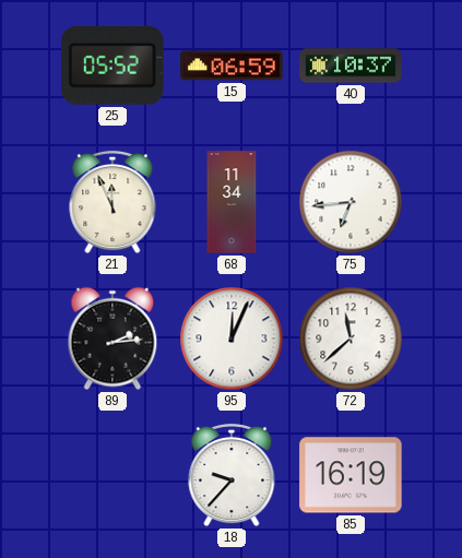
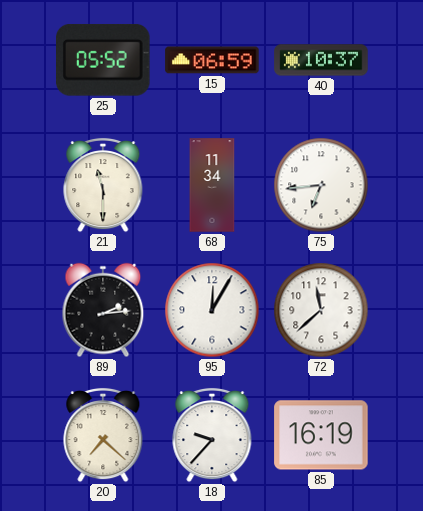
21: 11:56 -> 11:30
95: 12:04 -> 12:05
20: none -> 7:22
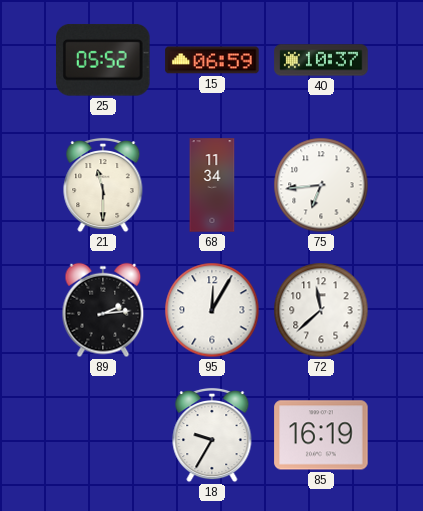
20: 7:22 -> none
18: 9:37 -> 9:35
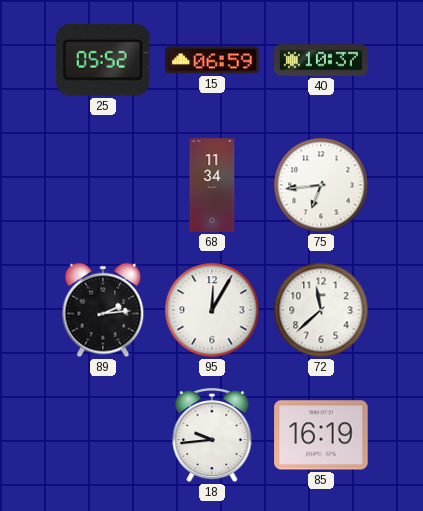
21: 11:30 -> none
18: 9:35 -> 9:44
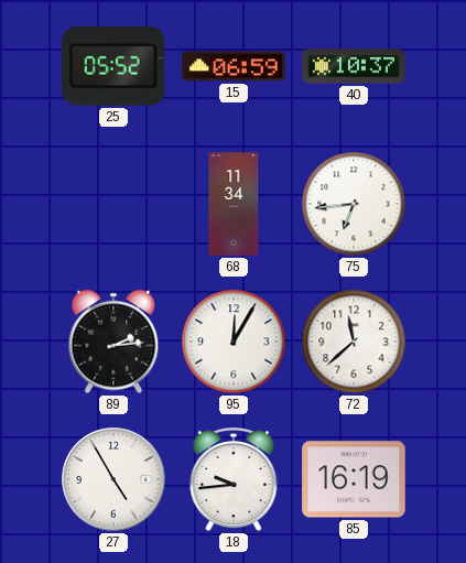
27: none -> 4:55
